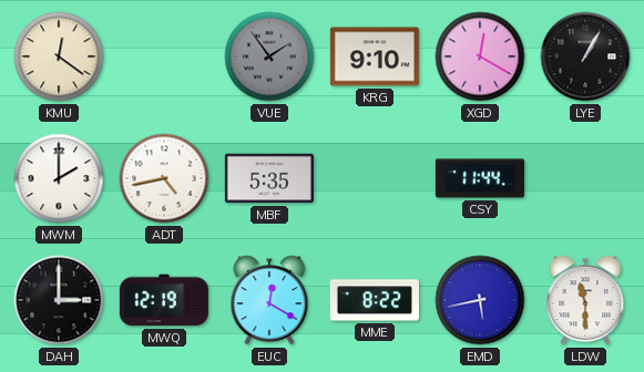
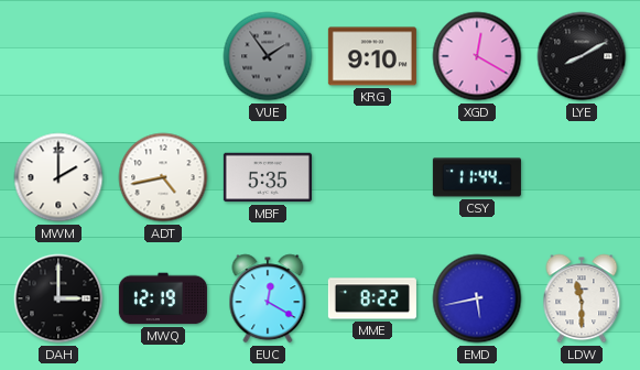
KMU: 12:21 -> none
LYE: 1:05 -> 8:10
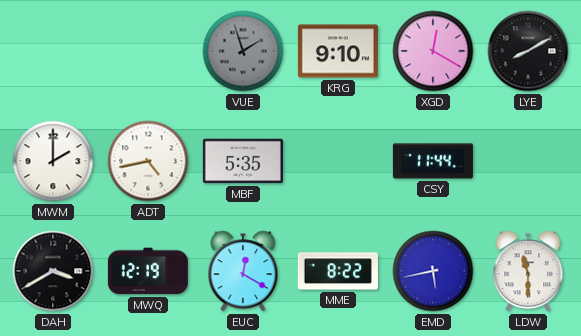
VUE: 1:54 -> 1:57
DAH: 3:00 -> 3:40
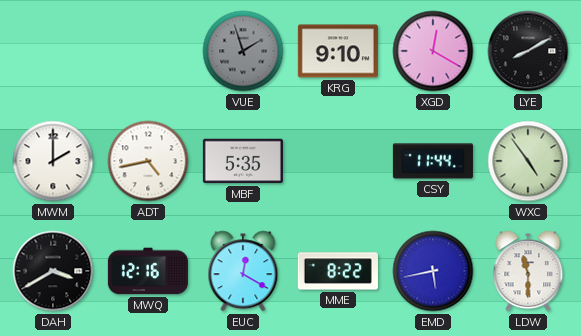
WXC: none -> 4:54
MWQ: 12:19 -> 12:16
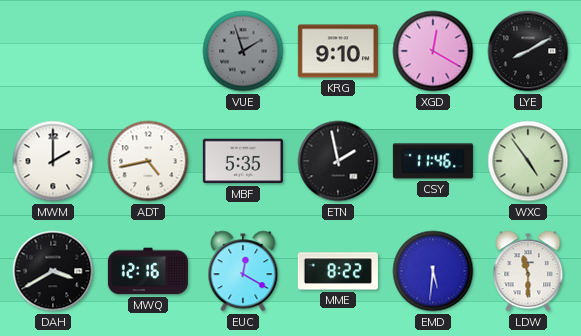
ETN: none -> 1:58
CSY: 11:44 -> 11:46
EMD: 5:43 -> 5:31
